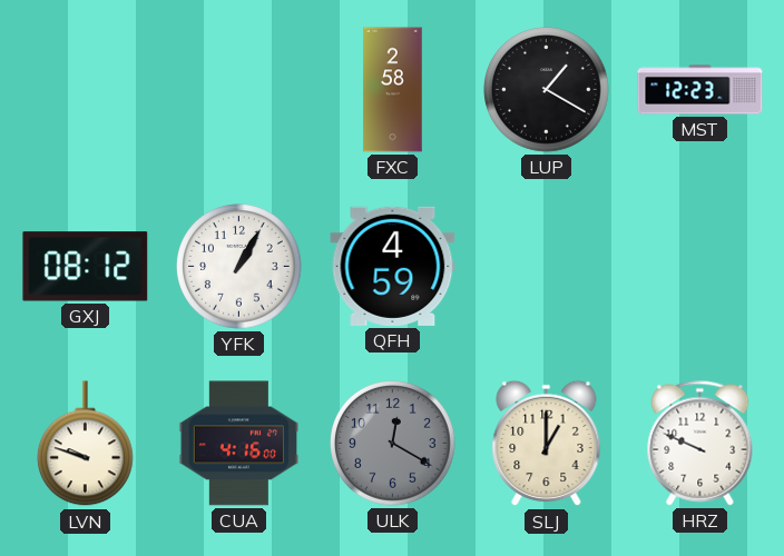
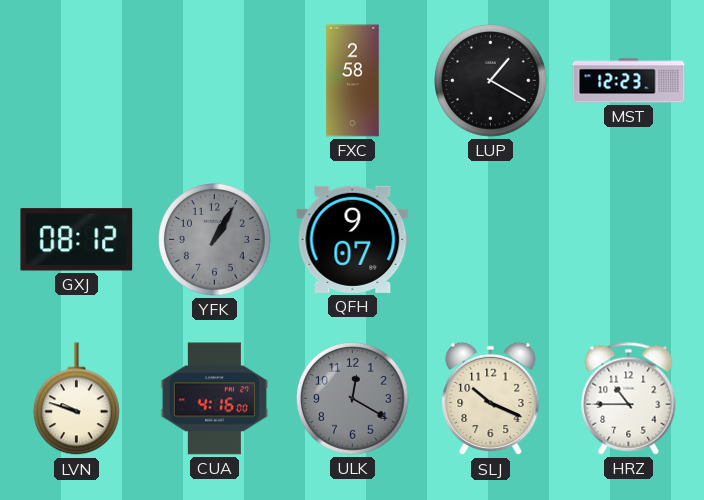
YFK dial: white -> grey
QFH: 4:59 -> 9:07
SLJ: 1:00 -> 10:19
HRZ: 9:49 -> 10:45
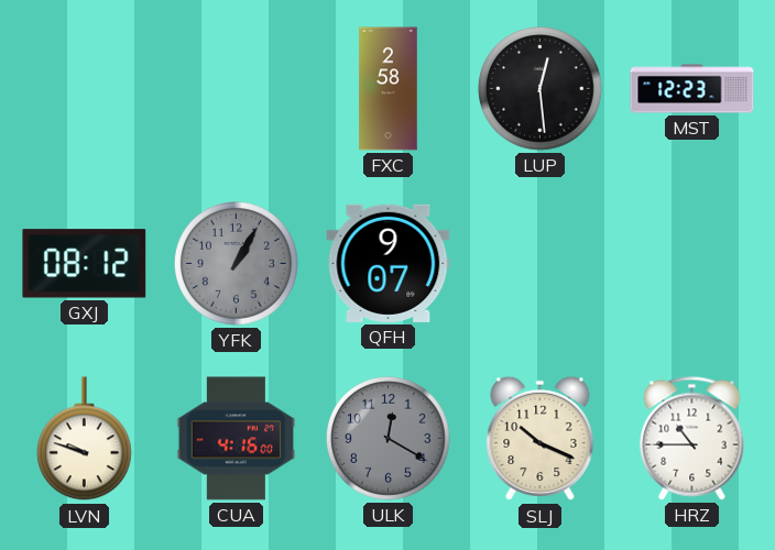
LUP: 1:20 -> 12:29
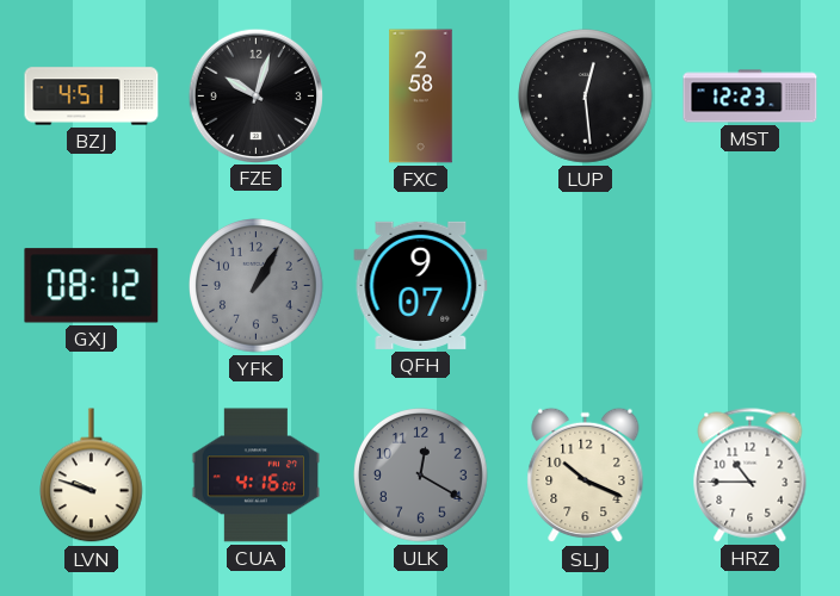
BZJ: none -> 4:51
FZE: none -> 10:03
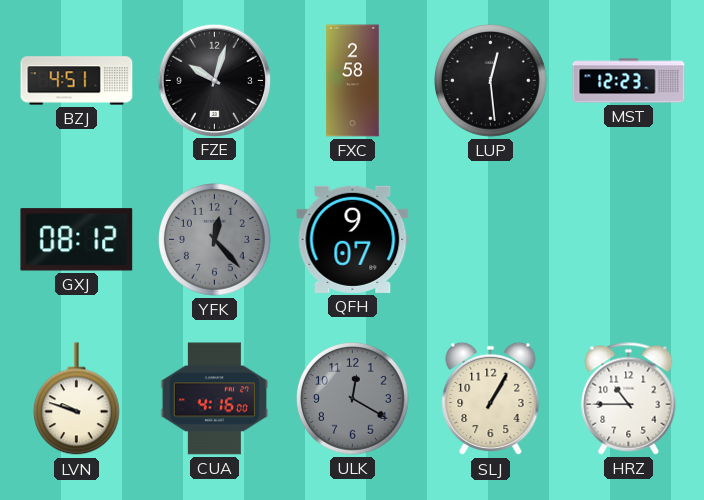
YFK: 1:05 -> 12:23
SLJ: 10:19 -> 1:05
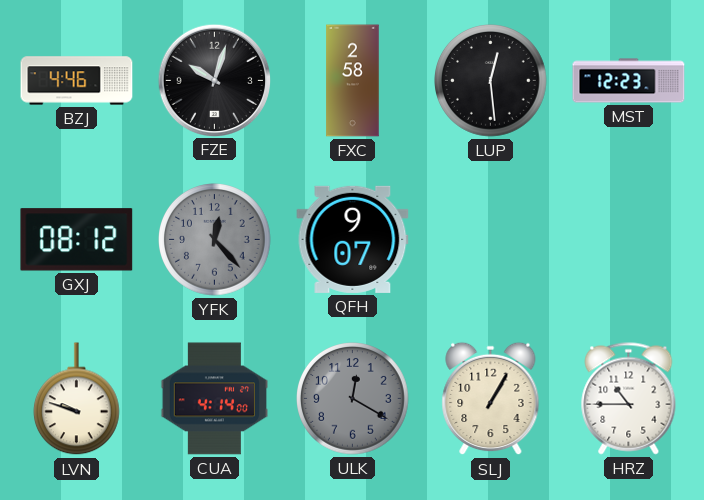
BZJ: 4:51 -> 4:46
CUA: 4:16 -> 4:14
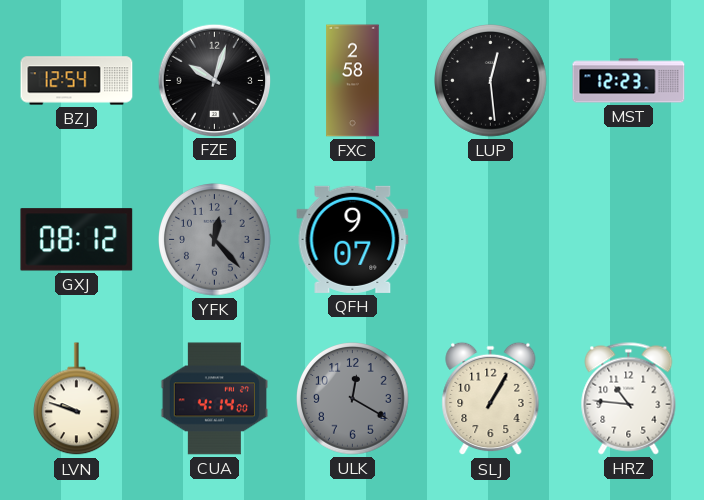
BZJ: 4:46 -> 12:54
HRZ: 10:45 -> 10:46
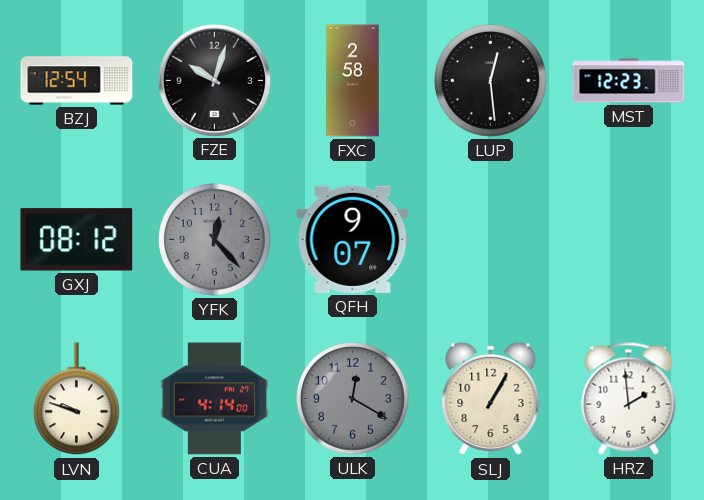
HRZ: 10:46 -> 1:59
